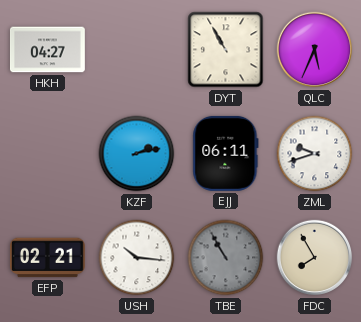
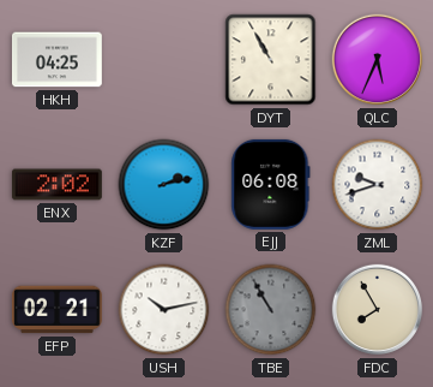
HKH: 04:27 -> 04:25
ENX: none -> 2:02
EJJ: 06:11 -> 06:08
USH: 10:16 -> 10:13
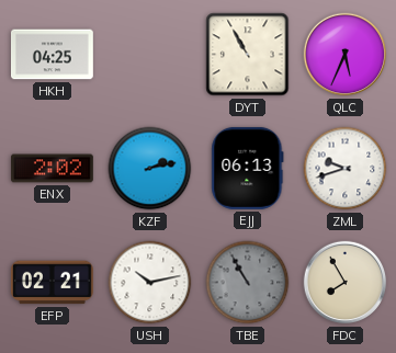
EJJ: 06:08 -> 06:13
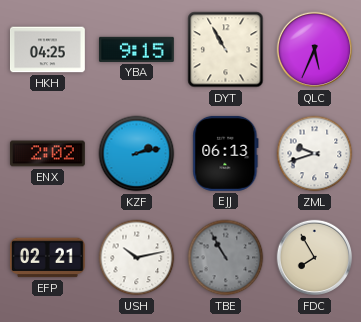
YBA: none -> 9:15
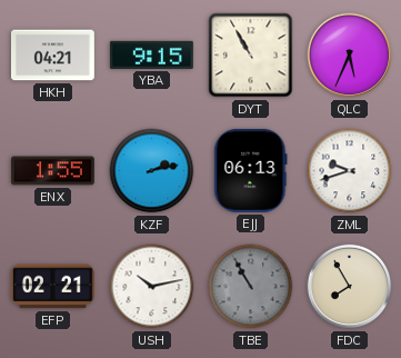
HKH: 04:25 -> 04:21
ENX: 2:02 -> 1:55
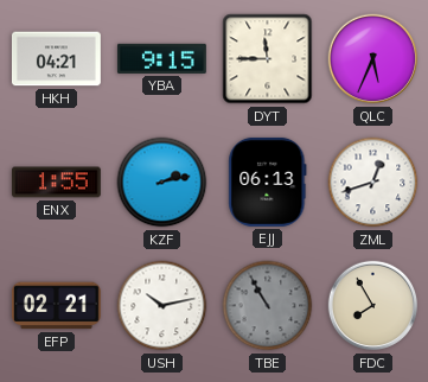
DYT: 10:55 -> 11:45
ZML: 9:42 -> 12:42
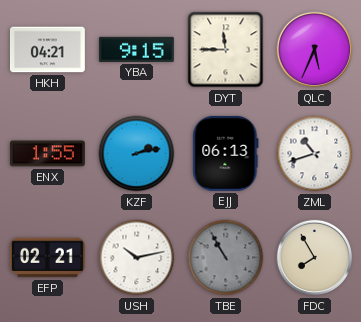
ZML: 12:42 -> 10:42
